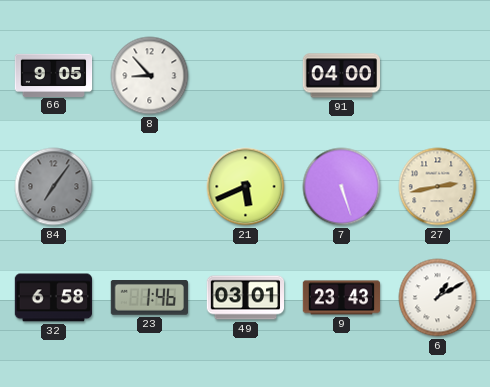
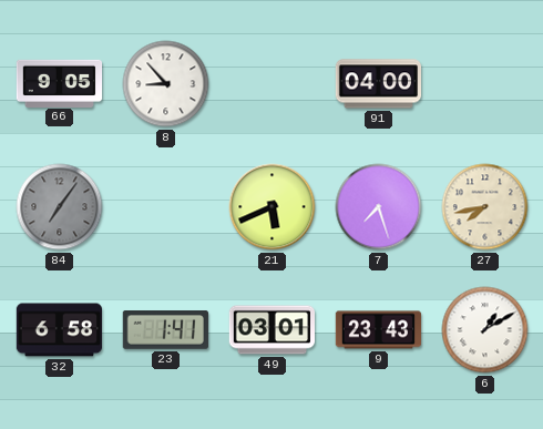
7: 5:27 -> 7:27
27: 2:43 -> 7:43
23: 1:46 -> 1:41
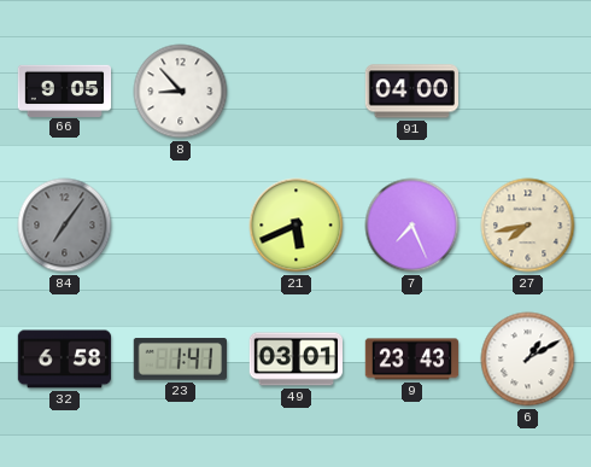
7: 7:27 -> 7:26
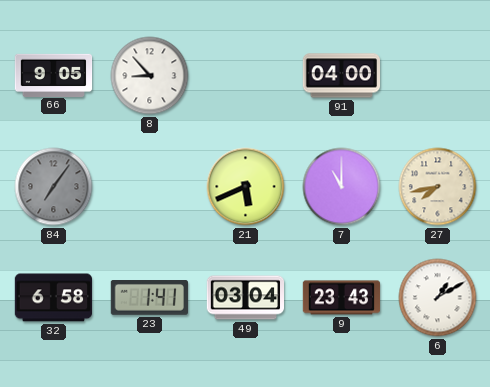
7: 7:26 -> 11:00
49: 03:01 -> 03:04
